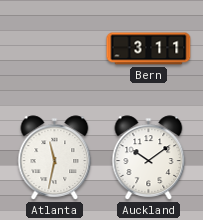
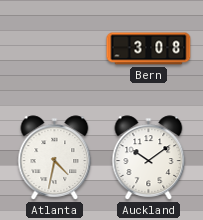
Bern: 3:11 -> 3:08
Atlanta: 11:32 -> 4:32
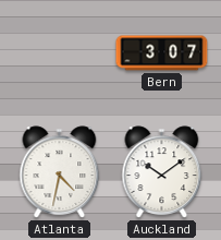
Bern: 3:08 -> 3:07
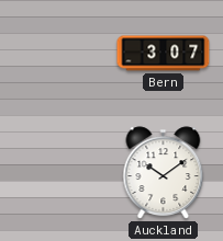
Atlanta: 4:32 -> none
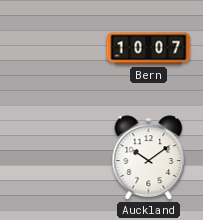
Bern: 3:07 -> 10:07
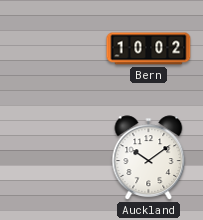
Bern: 10:07 -> 10:02
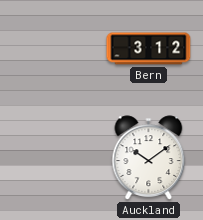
Bern: 10:02 -> 3:12
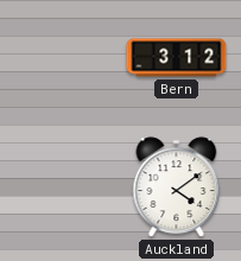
Auckland: 10:09 -> 4:09
